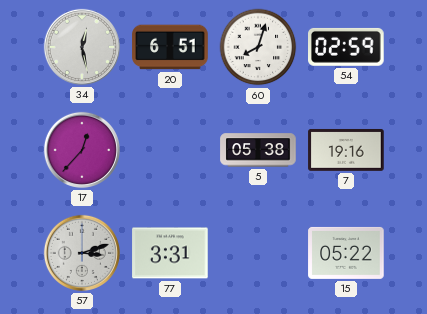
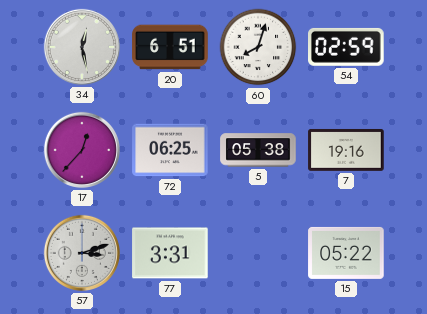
72: none -> 06:25
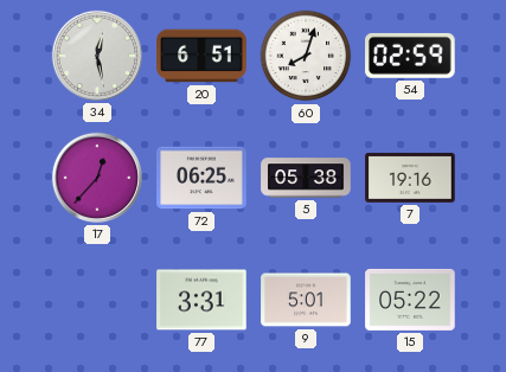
57: 3:12 -> none
9: none -> 5:01
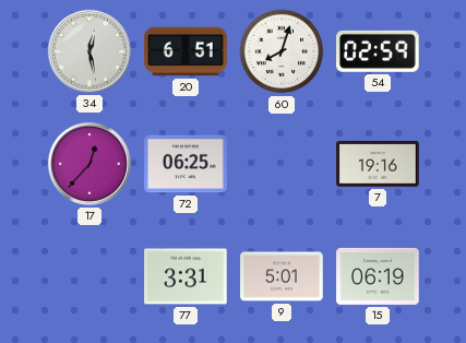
5: 05:38 -> none
15: 05:22 -> 06:19
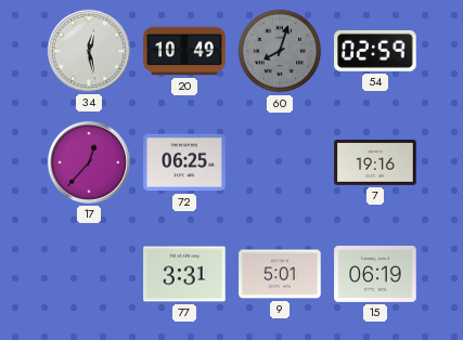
20: 6:51 -> 10:49
60 dial: white -> grey
